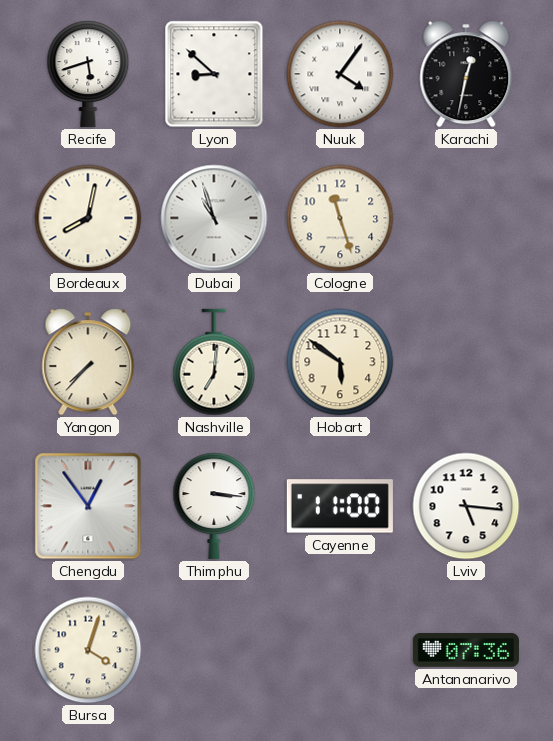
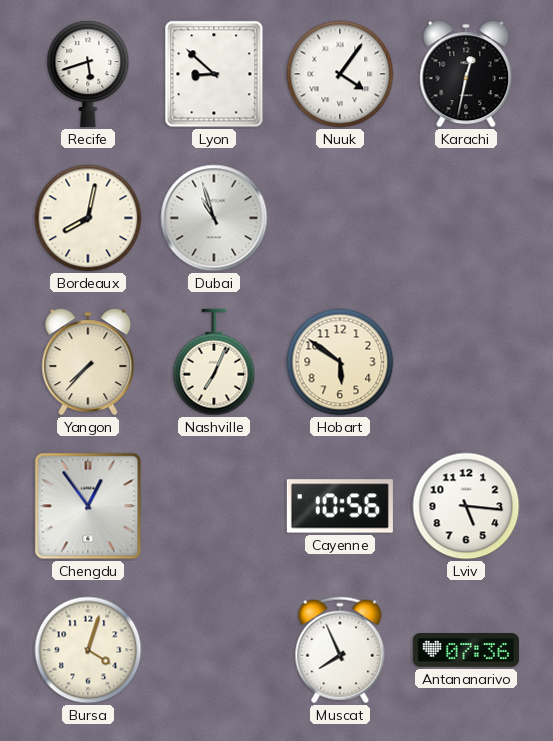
Cologne: 11:27 -> none
Nashville: 7:01 -> 7:04
Thimphu: 3:16 -> none
Cayenne: 11:00 -> 10:56
Muscat: none -> 7:56
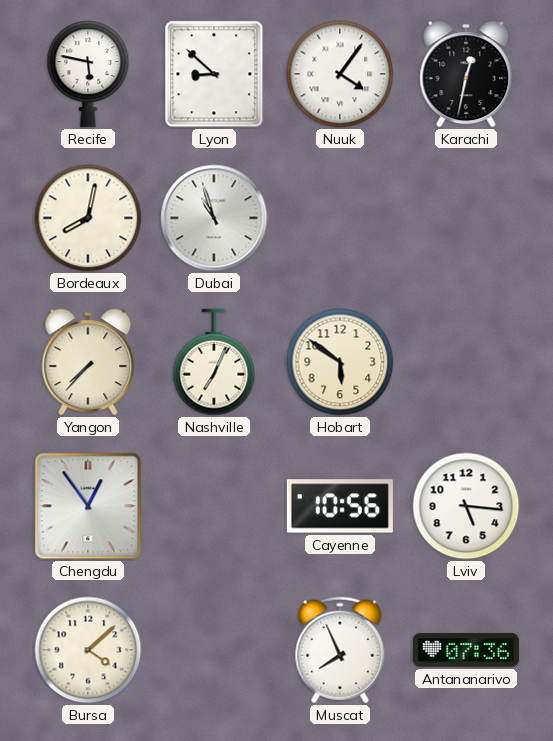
Recife: 5:42 -> 5:47
Bursa: 4:03 -> 4:08
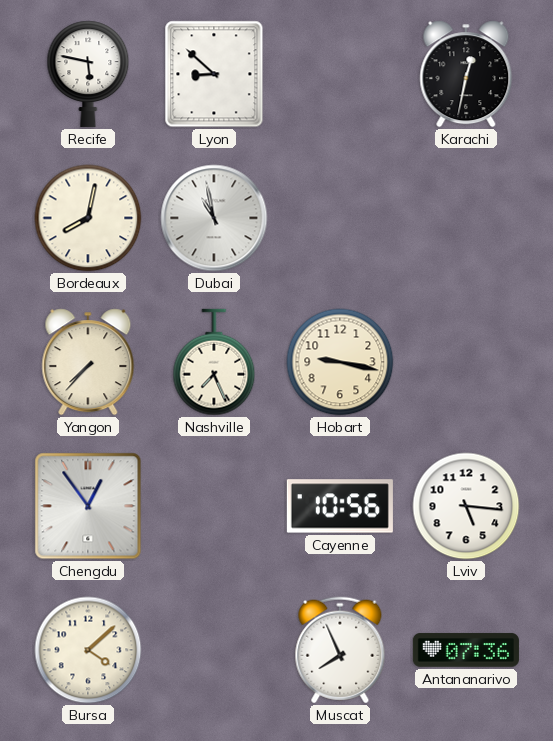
Nuuk: 4:06 -> none
Dubai: 10:57 -> 10:58
Nashville: 7:04 -> 7:26
Hobart: 5:51 -> 9:17
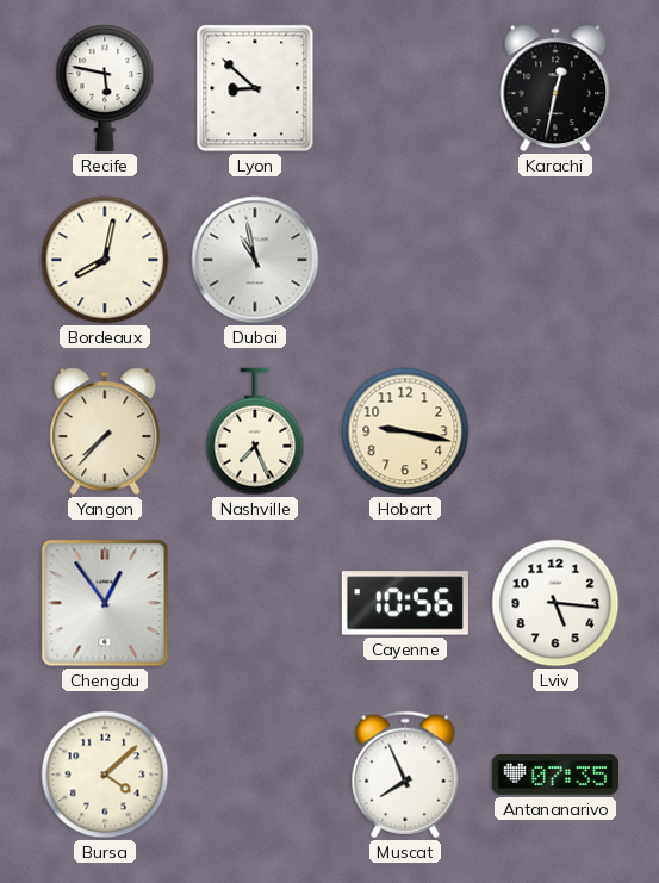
Antananarivo: 07:36 -> 07:35
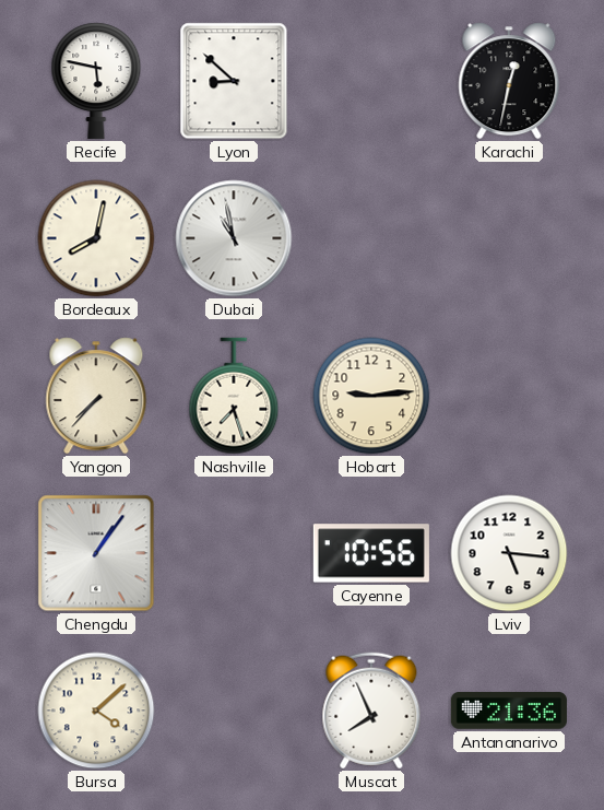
Nashville: 7:26 -> 7:27
Hobart: 9:17 -> 9:14
Chengdu: 12:54 -> 1:06
Antananarivo: 07:35 -> 21:36
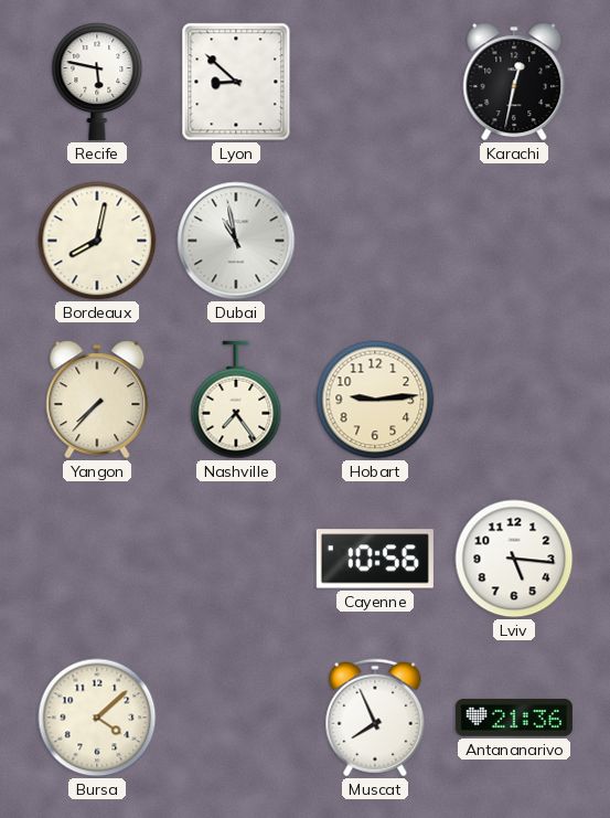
Nashville: 7:27 -> 7:24
Chengdu: 1:06 -> none
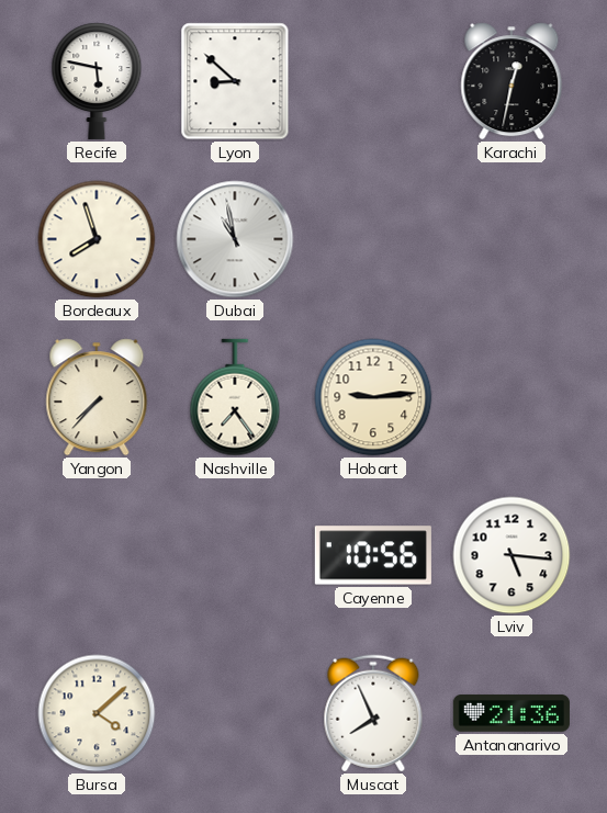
Bordeaux: 8:02 -> 7:57
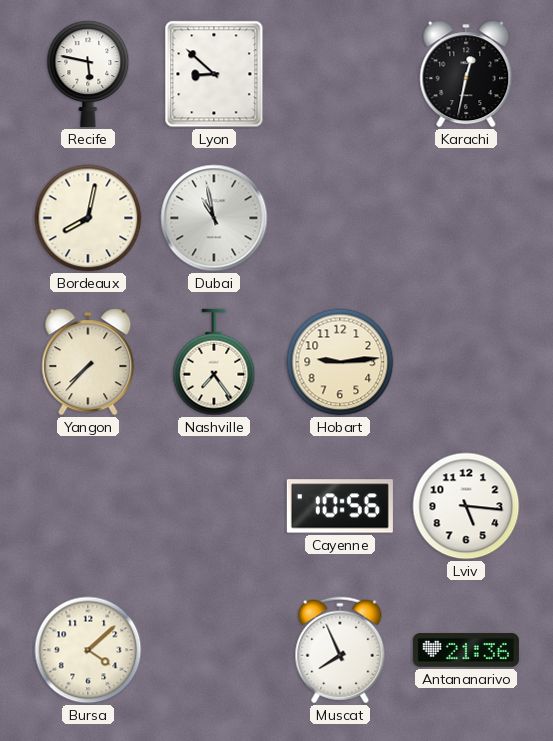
Bordeaux: 7:57 -> 8:02
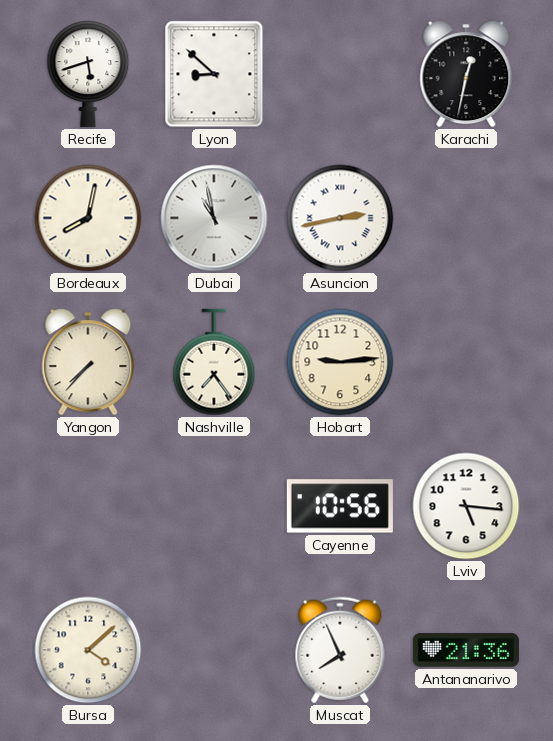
Recife: 5:47 -> 5:42
Asuncion: none -> 2:43
